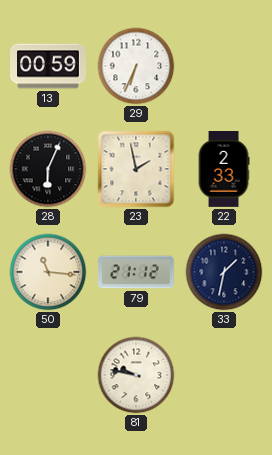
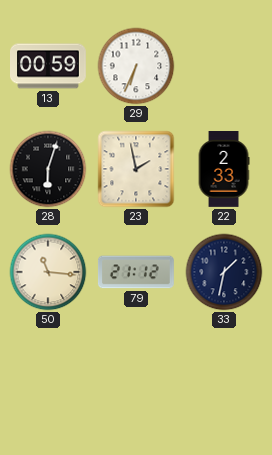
28: 6:04 -> 6:03
81: 9:47 -> none
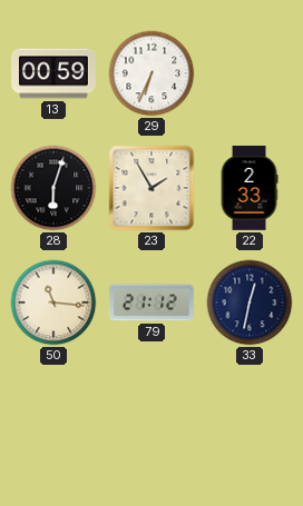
23: 1:58 -> 1:55
33: 1:32 -> 12:32
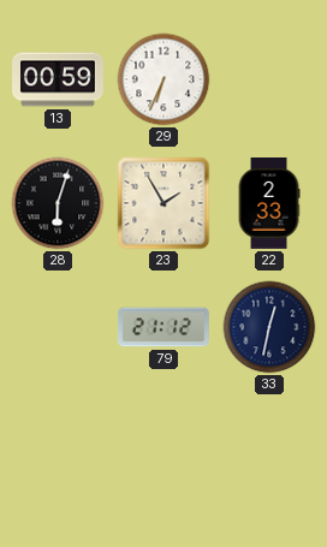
50: 11:16 -> none
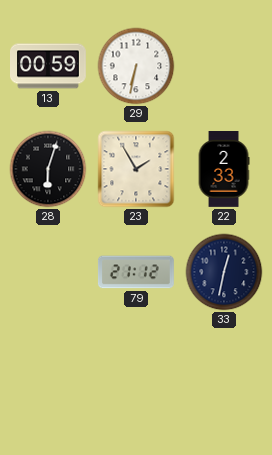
29: 6:34 -> 6:32
